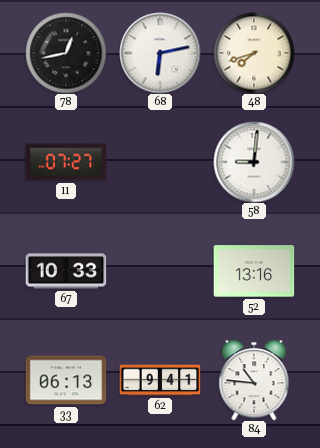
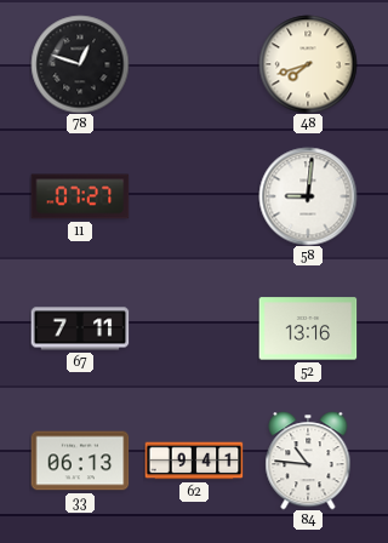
78: 12:43 -> 12:48
68: 6:13 -> none
67: 10:33 -> 7:11
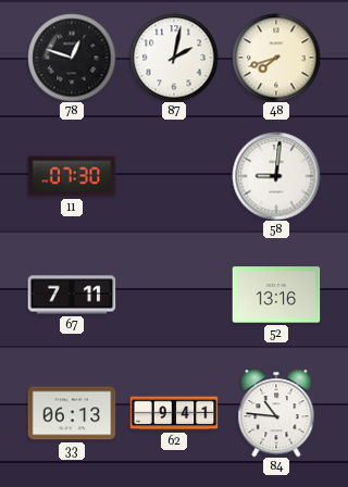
87: none -> 2:02
11: 07:27 -> 07:30
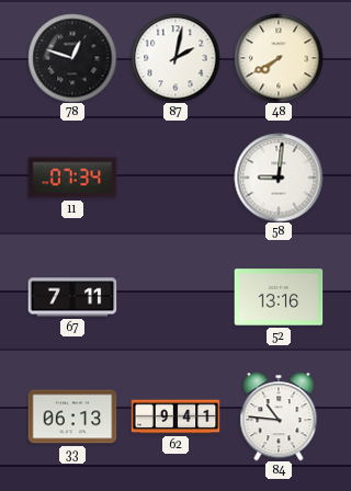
48: 7:42 -> 7:40
11: 07:30 -> 07:34
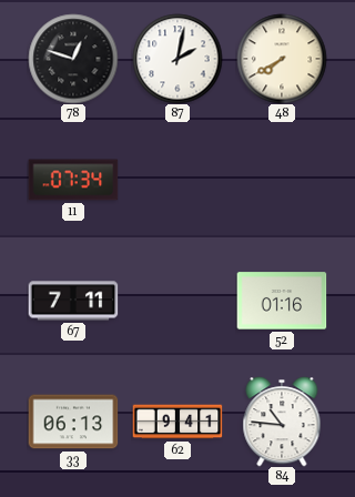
58: 9:01 -> none
52: 13:16 -> 01:16
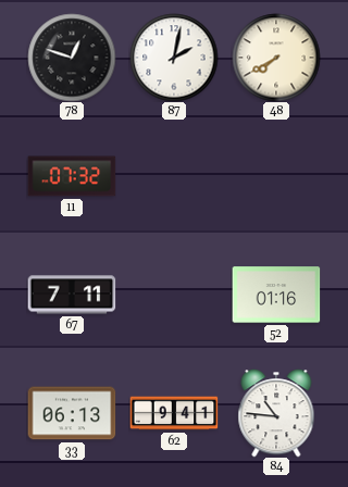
11: 07:34 -> 07:32
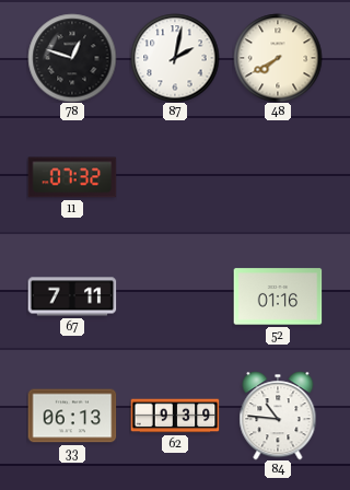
62: 9:41 -> 9:39
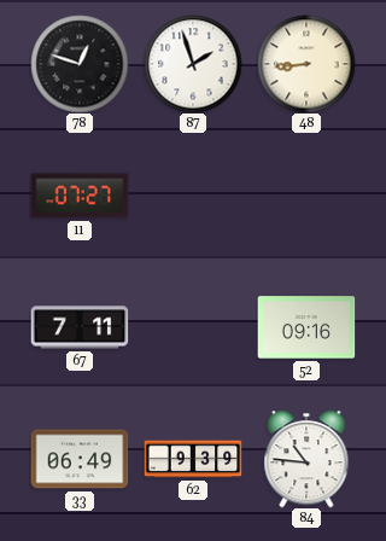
87: 2:02 -> 1:57
48: 7:40 -> 8:44
11: 07:32 -> 07:27
52: 01:16 -> 09:16
33: 06:13 -> 06:49
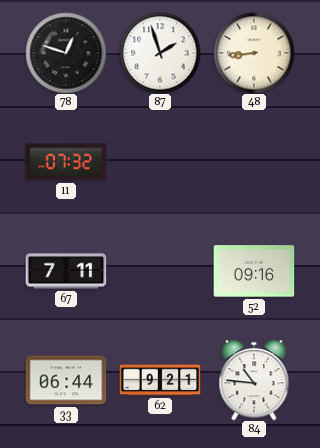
11: 07:27 -> 07:32
33: 06:49 -> 06:44
62: 9:39 -> 9:21
